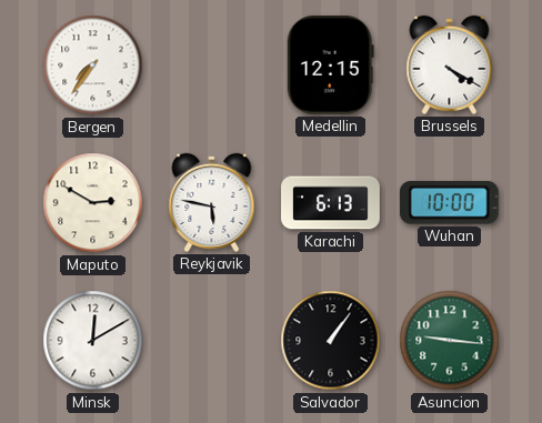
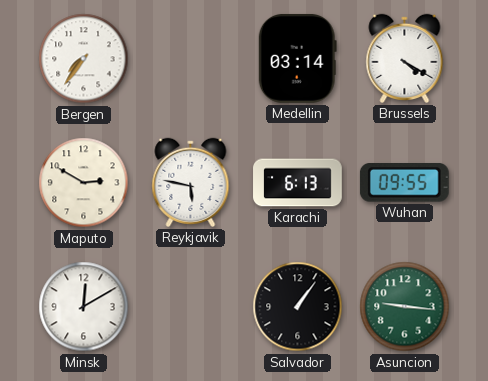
Medellin: 12:15 -> 03:14
Wuhan: 10:00 -> 09:55
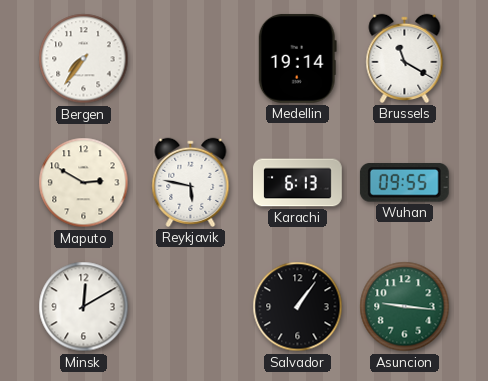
Medellin: 03:14 -> 19:14
Brussels: 4:20 -> 11:20
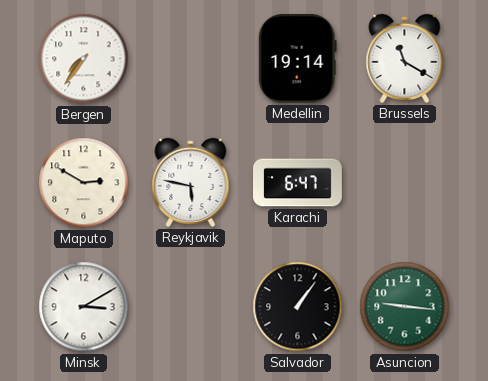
Karachi: 6:13 -> 6:47
Wuhan: 09:55 -> none
Minsk: 12:10 -> 3:10
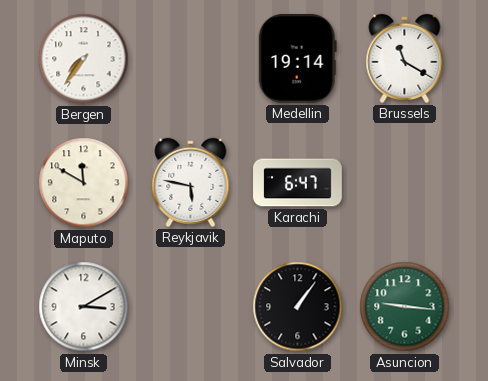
Maputo: 2:50 -> 11:50
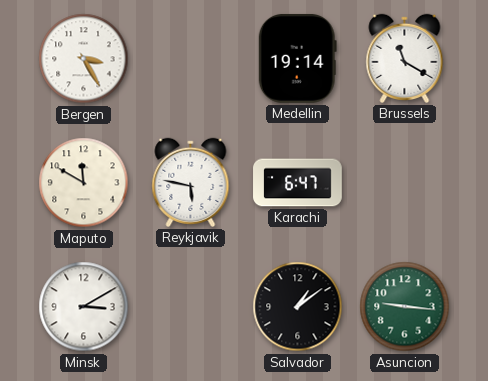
Bergen: 7:36 -> 3:25
Salvador: 1:06 -> 1:09
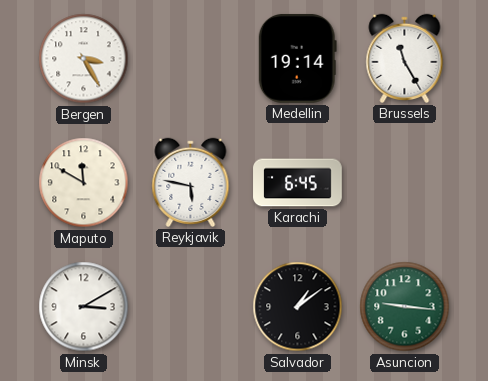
Brussels: 11:20 -> 11:25
Karachi: 6:47 -> 6:45
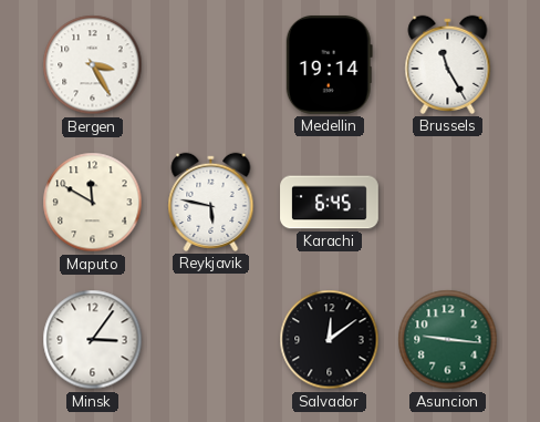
Minsk: 3:10 -> 3:06
Salvador: 1:09 -> 12:09
